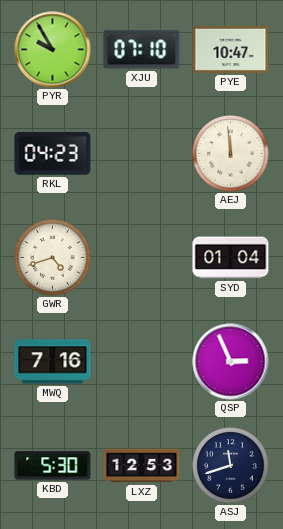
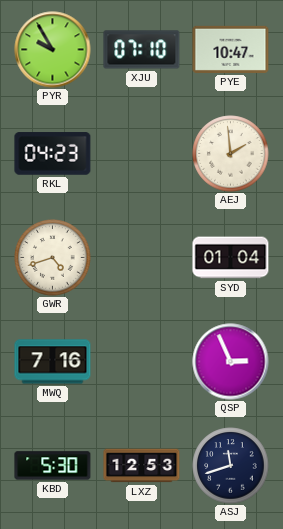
AEJ: 11:59 -> 1:59
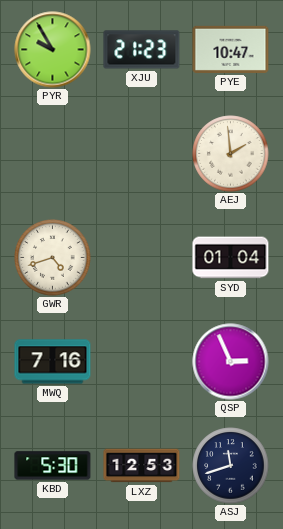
XJU: 07:10 -> 21:23
RKL: 04:23 -> none
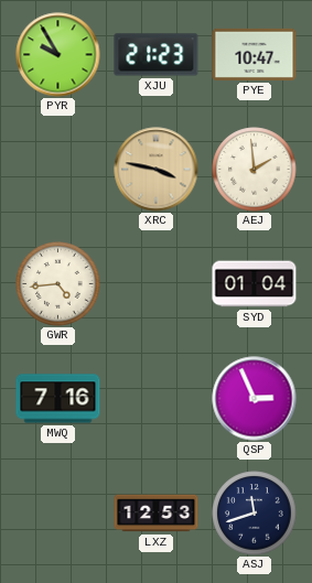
XRC: none -> 3:47
GWR: 4:42 -> 4:44
KBD: 5:30 -> none
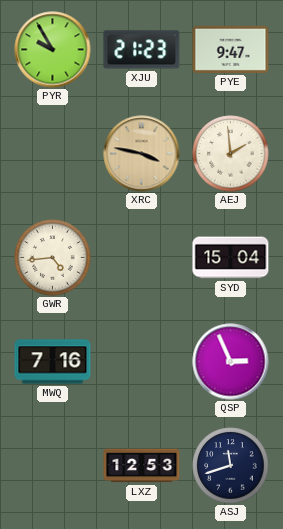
PYE: 10:47 -> 9:47
SYD: 01:04 -> 15:04
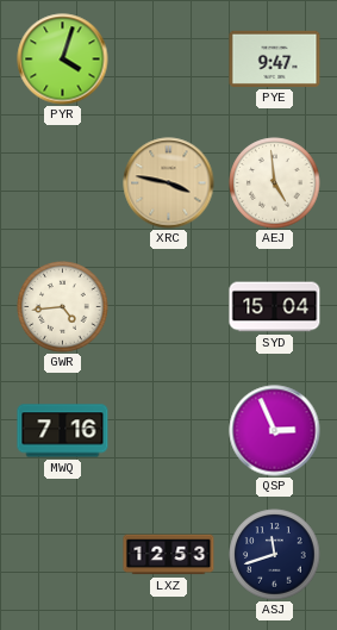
PYR: 9:55 -> 4:03
XJU: 21:23 -> none
AEJ: 1:59 -> 4:59
